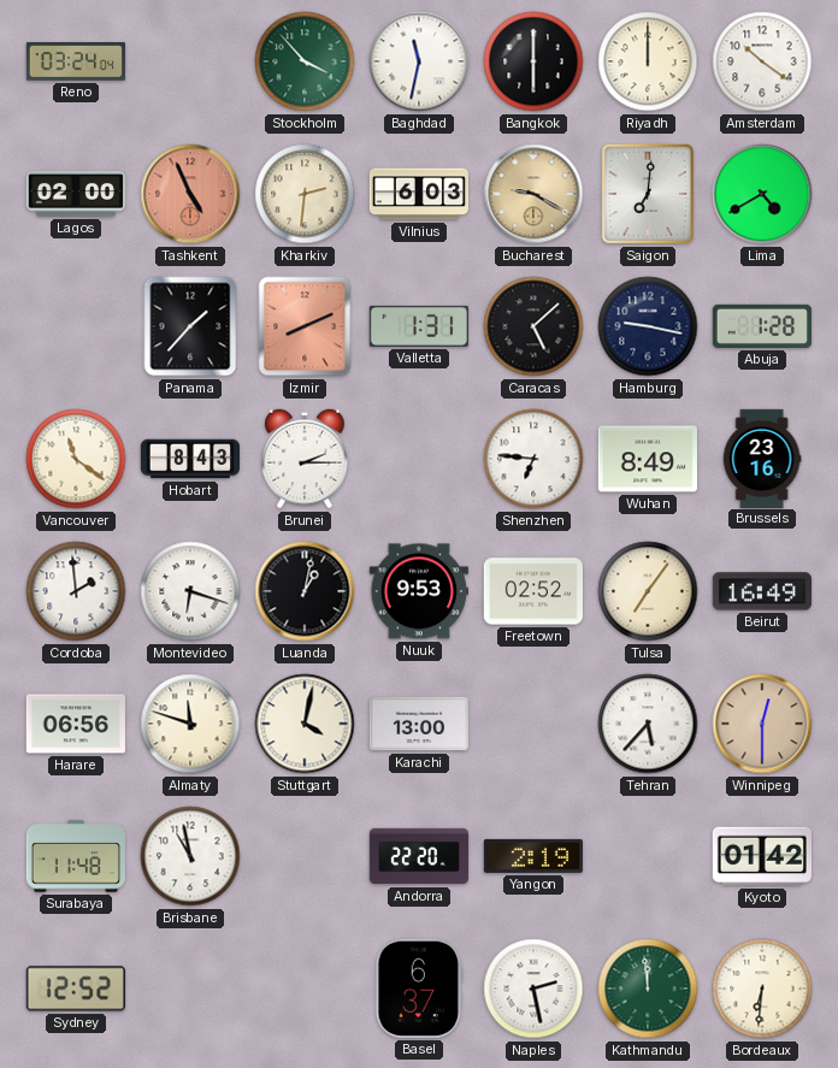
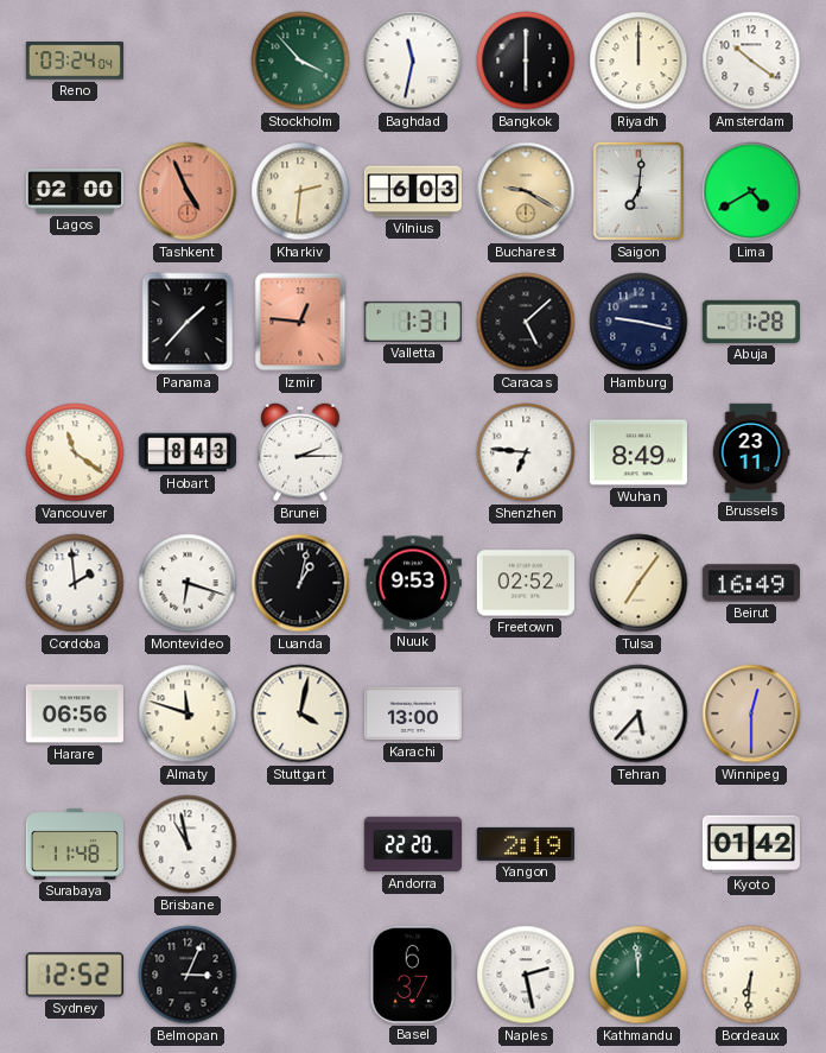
Izmir: 8:11 -> 12:46
Brussels: 23:16 -> 23:11
Belmopan: none -> 3:04
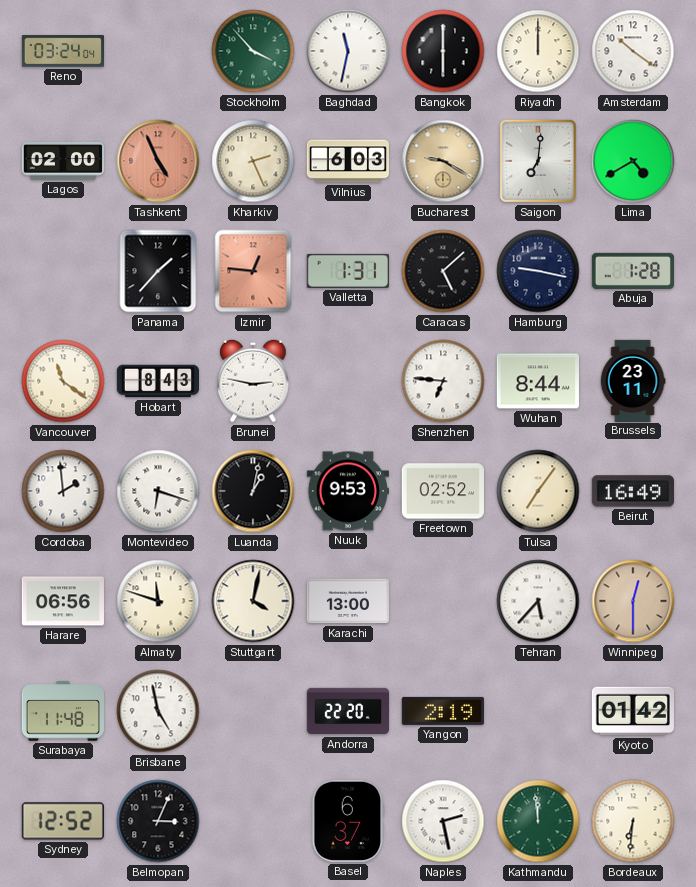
Kharkiv: 2:31 -> 2:26
Brunei: 2:15 -> 2:47
Wuhan: 8:49 -> 8:44
Brisbane: 10:58 -> 4:58
